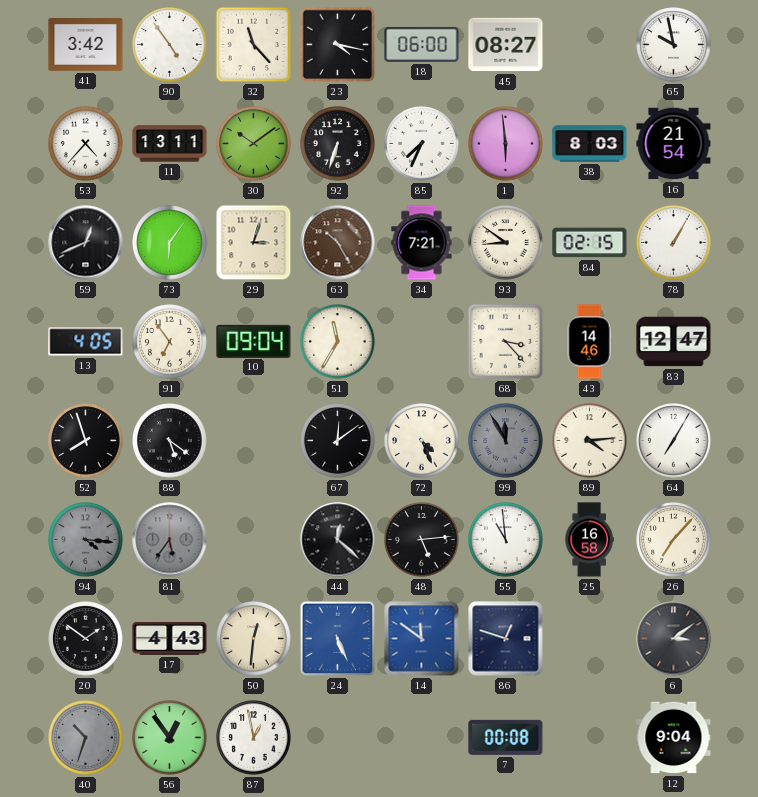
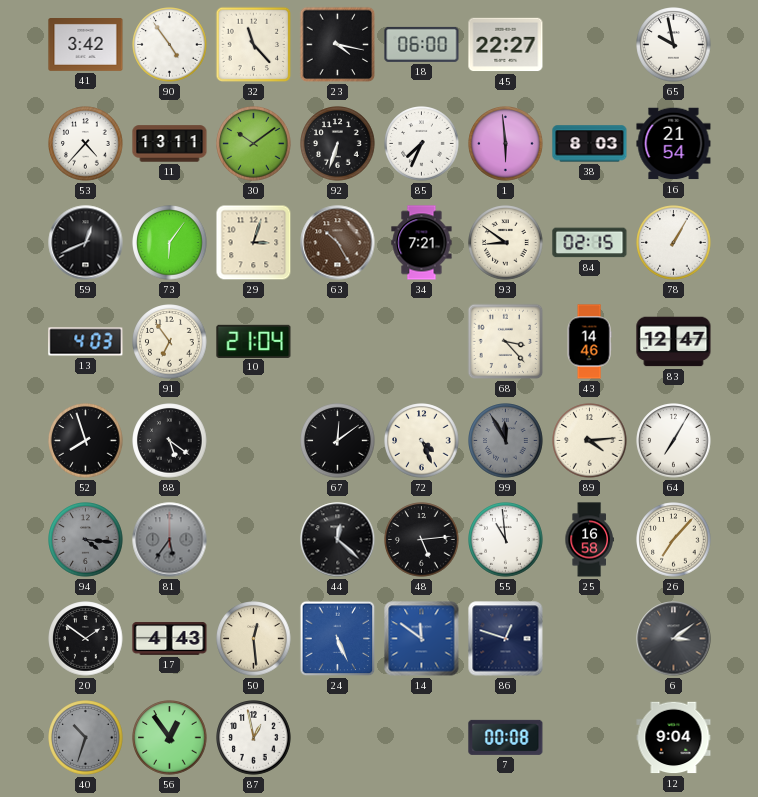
45: 08:27 -> 22:27
13: 4:05 -> 4:03
10: 09:04 -> 21:04
51: 11:35 -> none
50: 12:31 -> 12:29
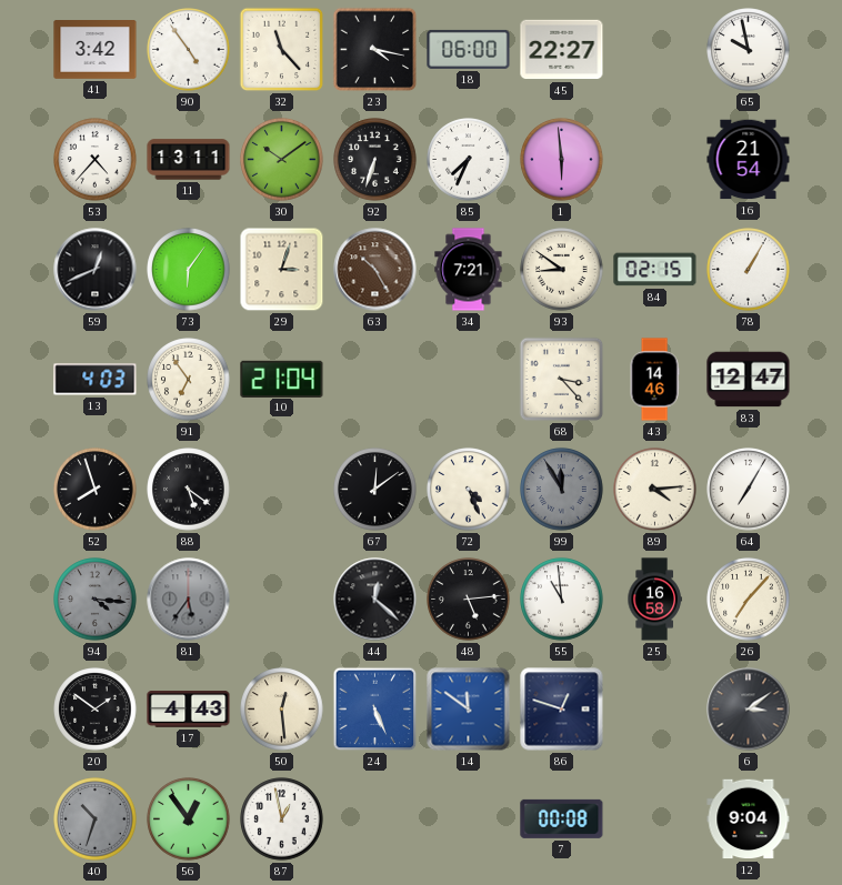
38: 8:03 -> none
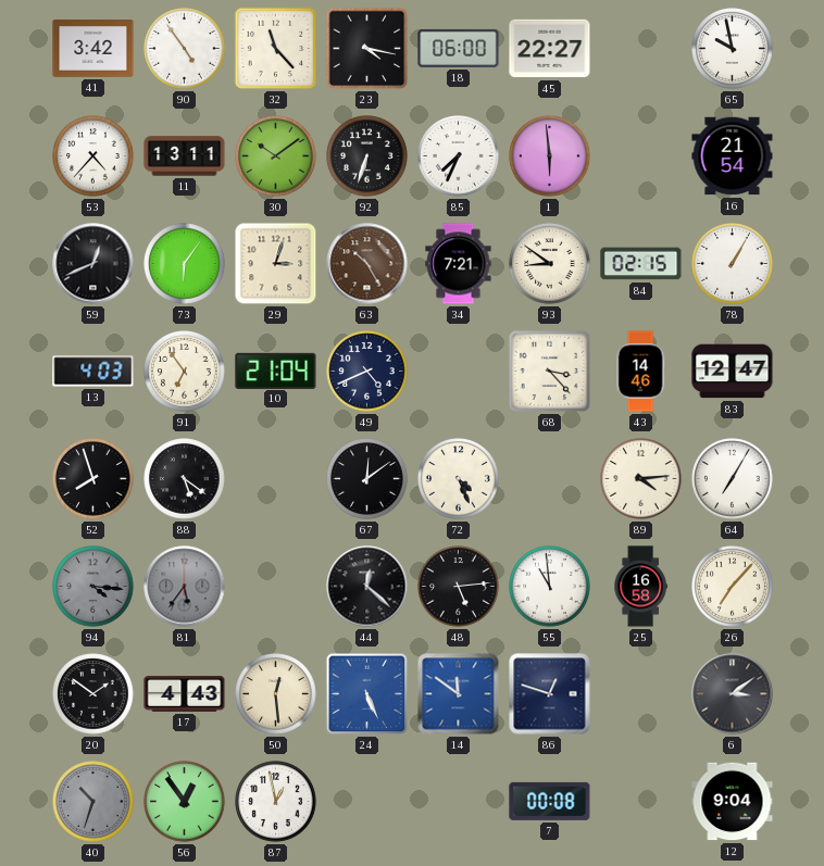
49: none -> 4:41
99: 11:55 -> none
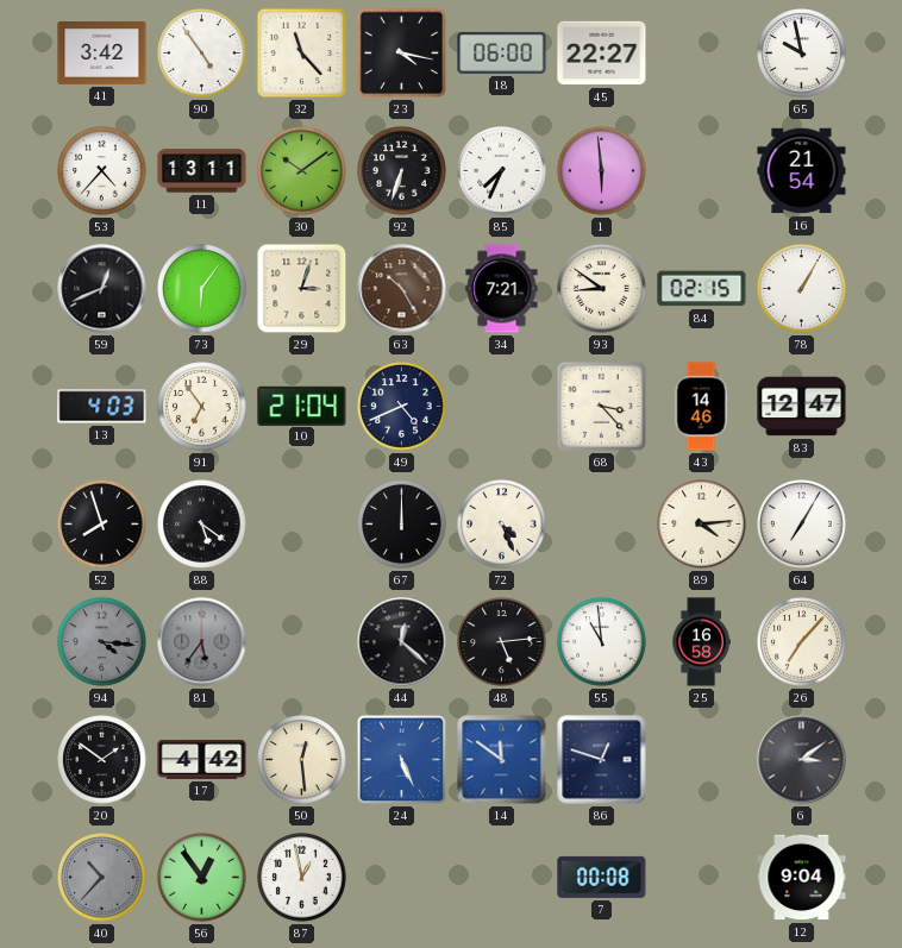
67: 12:09 -> 12:00
17: 4:43 -> 4:42
40: 10:33 -> 10:37
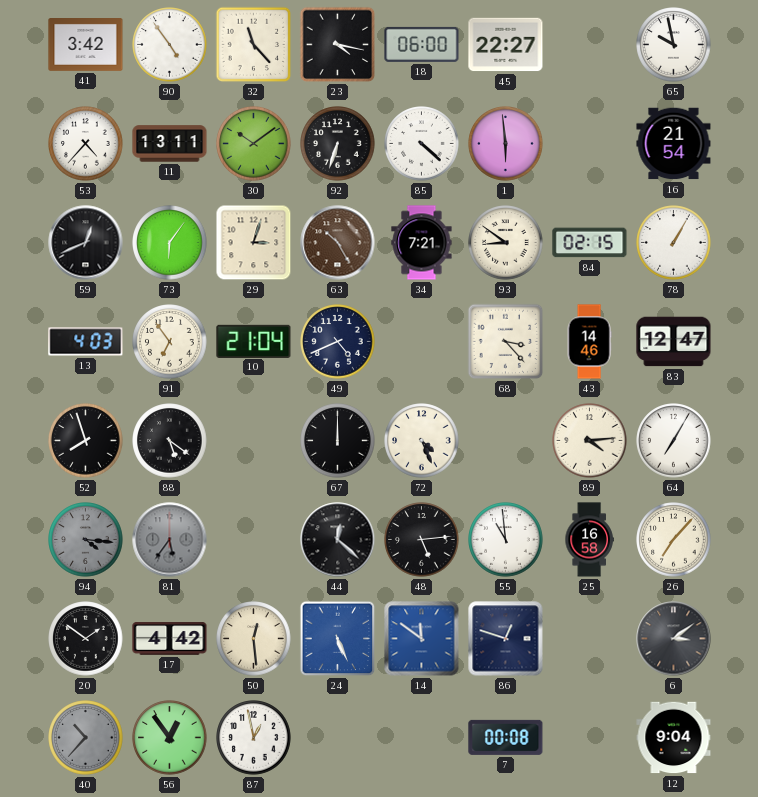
85: 7:34 -> 4:22
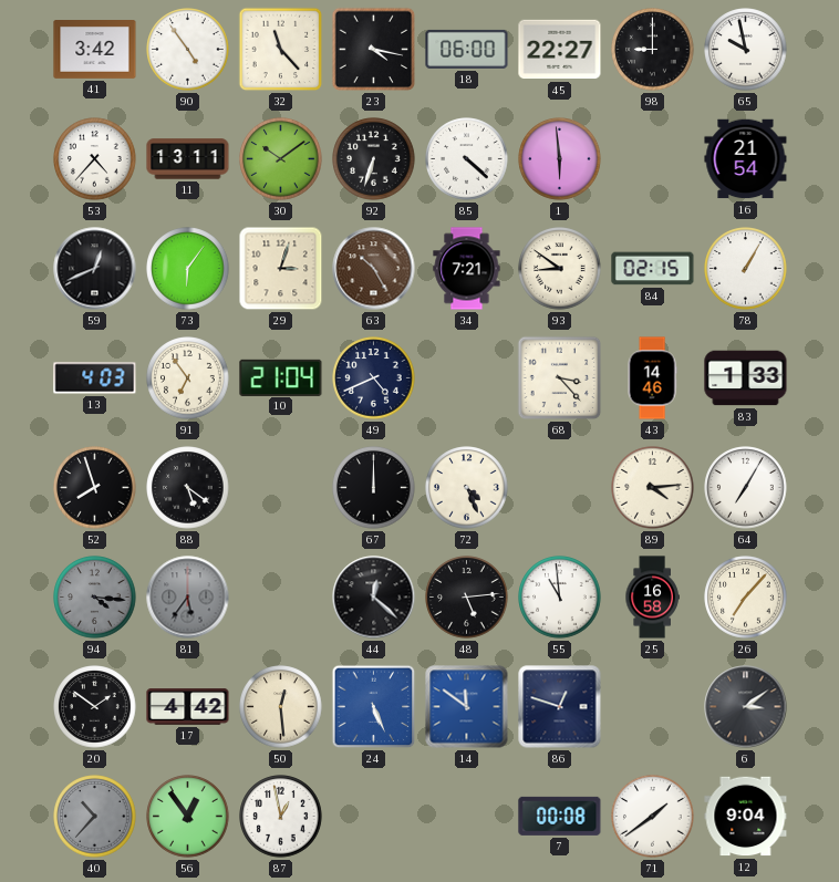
98: none -> 9:00
83: 12:47 -> 1:33
71: none -> 1:39
